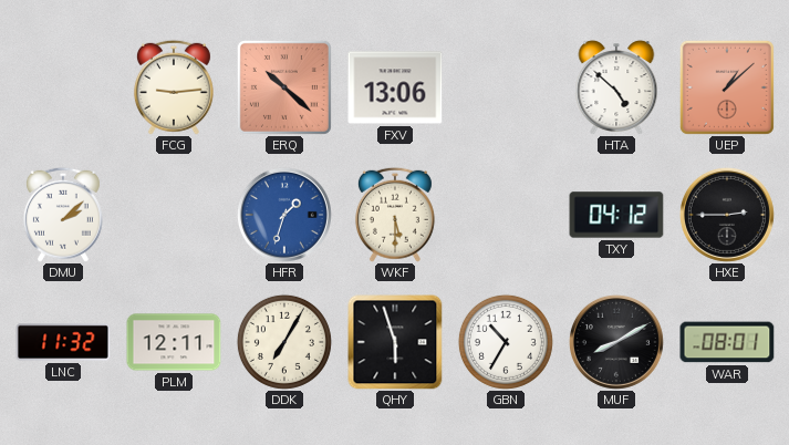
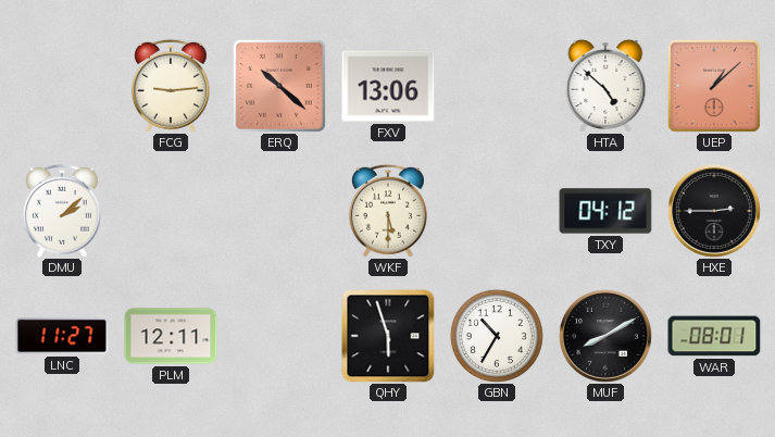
HFR: 1:33 -> none
LNC: 11:32 -> 11:27
DDK: 7:05 -> none
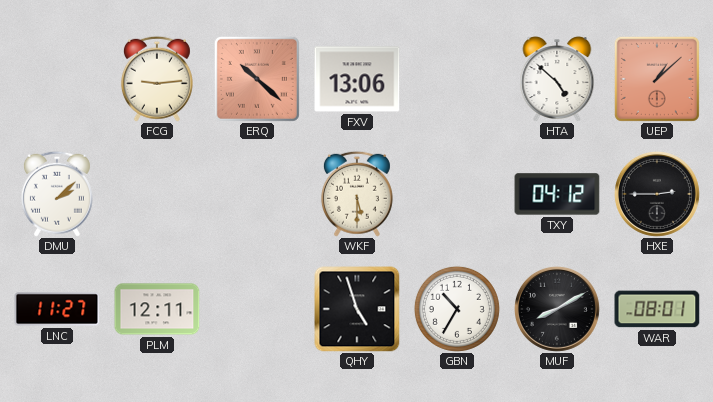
QHY: 5:57 -> 4:57
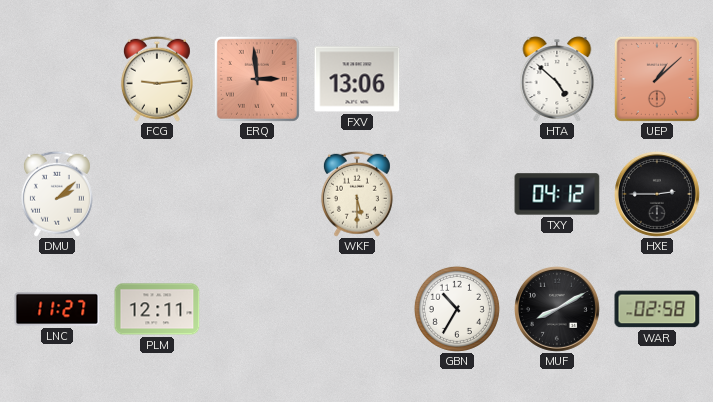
ERQ: 10:22 -> 2:59
QHY: 4:57 -> none
WAR: 08:01 -> 02:58
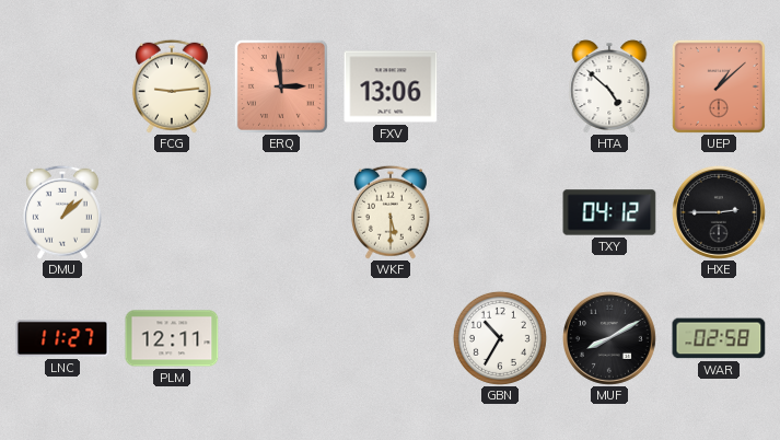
DMU: 2:08 -> 1:08
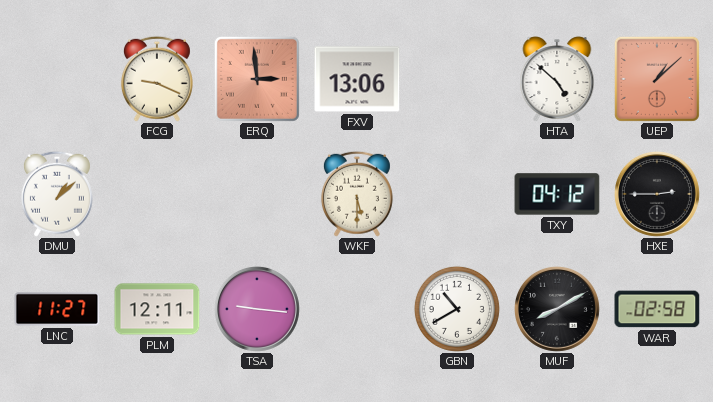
FCG: 9:14 -> 9:19
TSA: none -> 9:16
GBN: 10:35 -> 10:40
